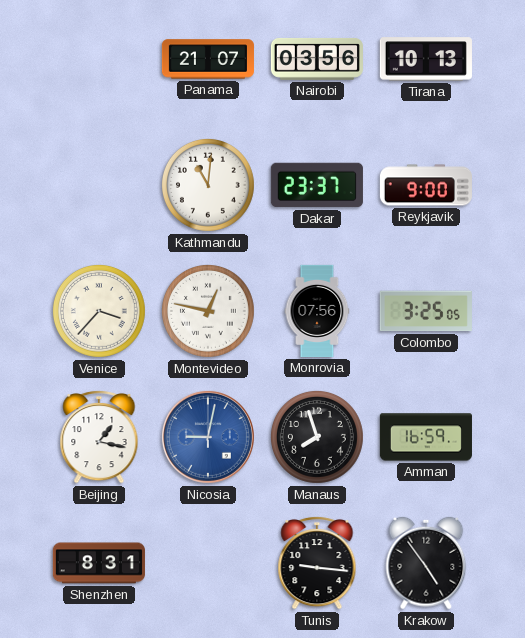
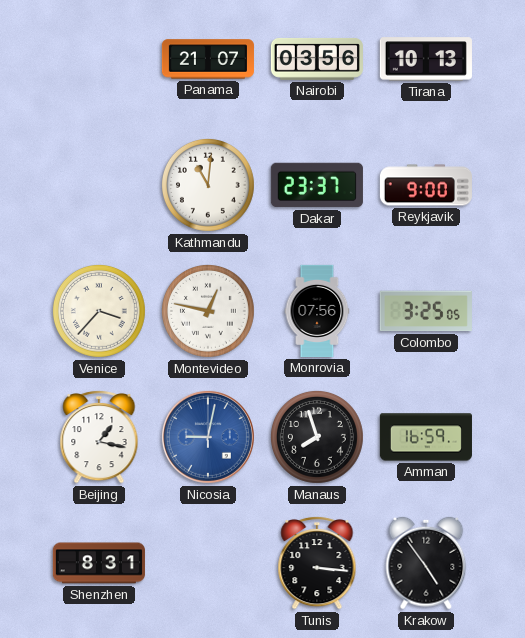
Tunis: 9:16 -> 3:16
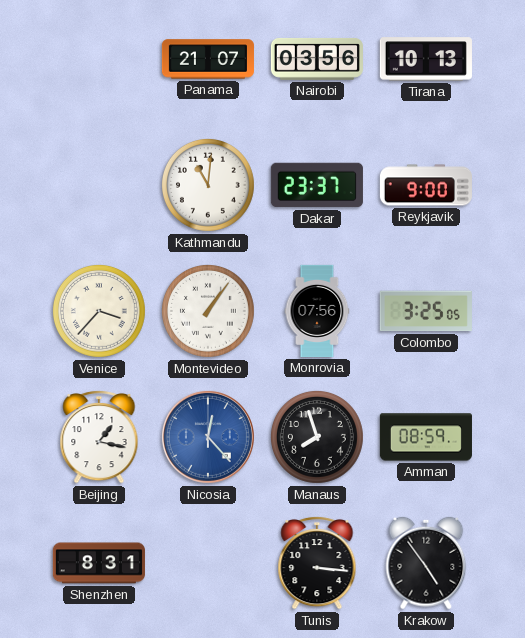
Montevideo: 12:47 -> 1:06
Nicosia: 9:02 -> 12:23
Amman: 16:59 -> 08:59
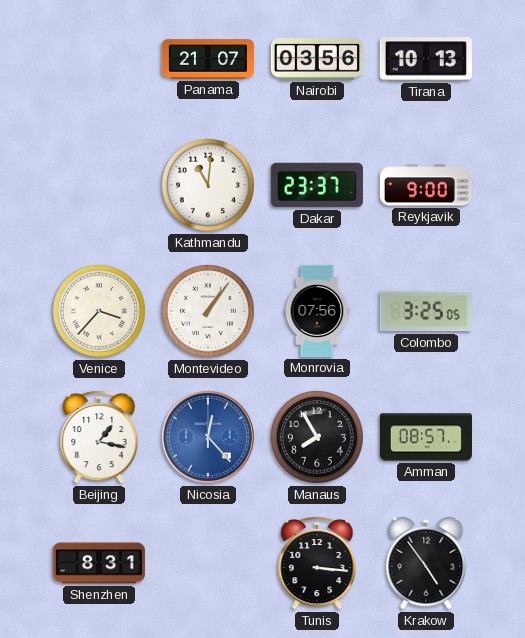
Manaus: 7:57 -> 7:55
Amman: 08:59 -> 08:57
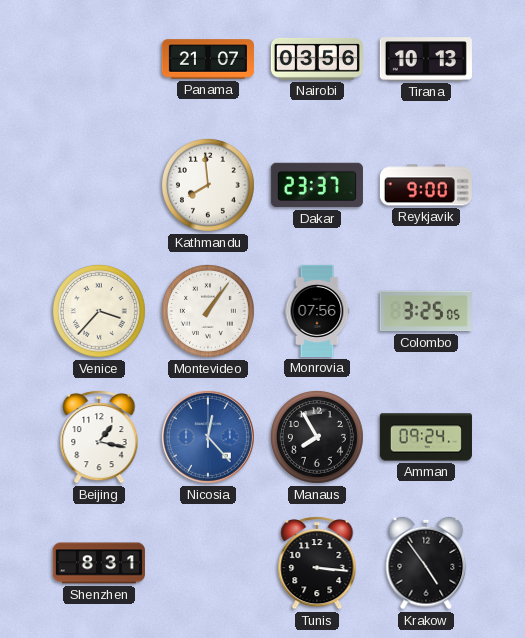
Kathmandu: 11:01 -> 7:59
Amman: 08:57 -> 09:24
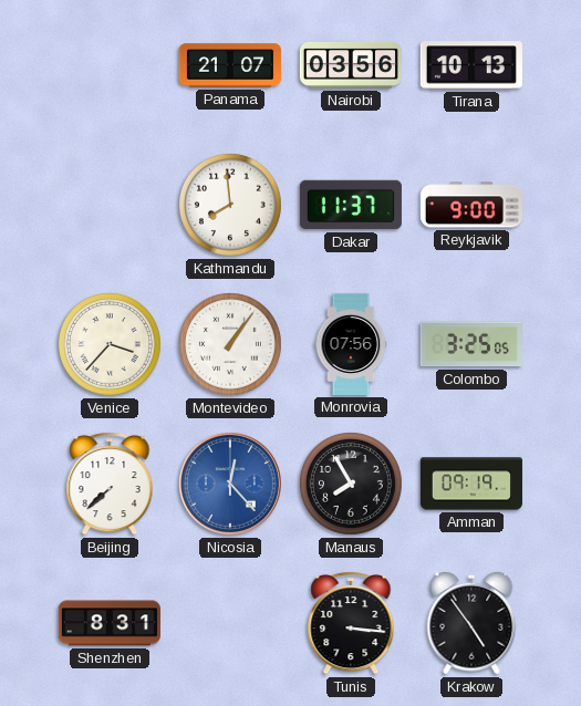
Dakar: 23:37 -> 11:37
Beijing: 1:17 -> 7:38
Amman: 09:24 -> 09:19
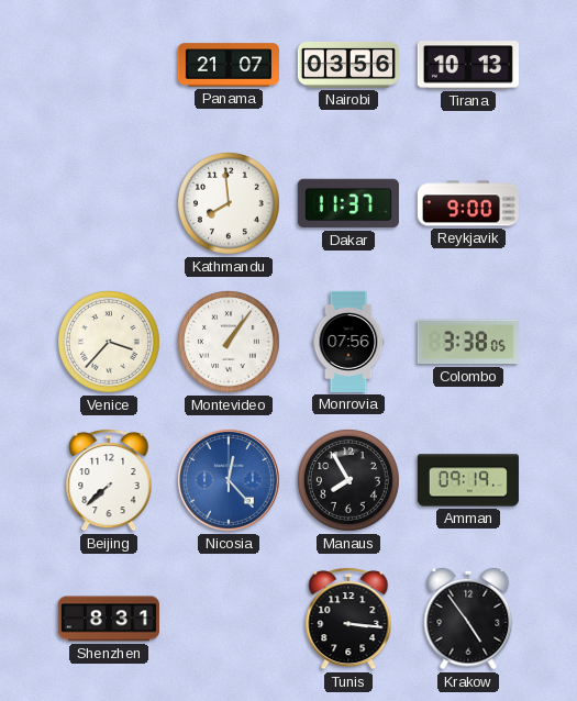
Colombo: 3:25 -> 3:38
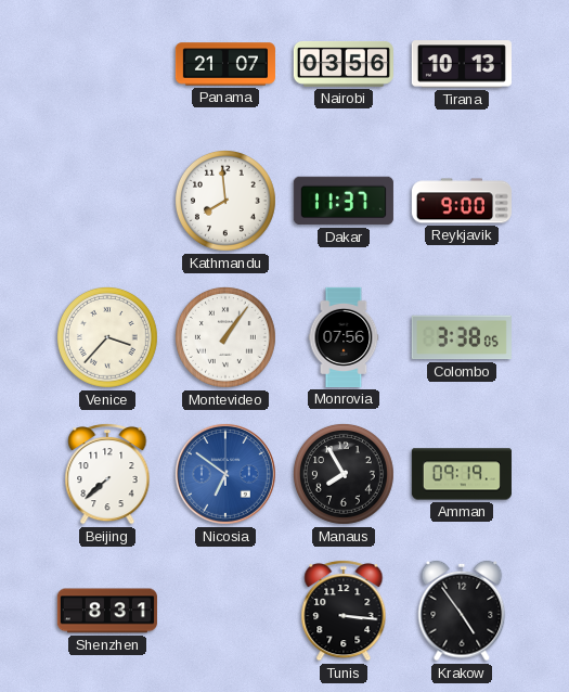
Nicosia: 12:23 -> 6:51
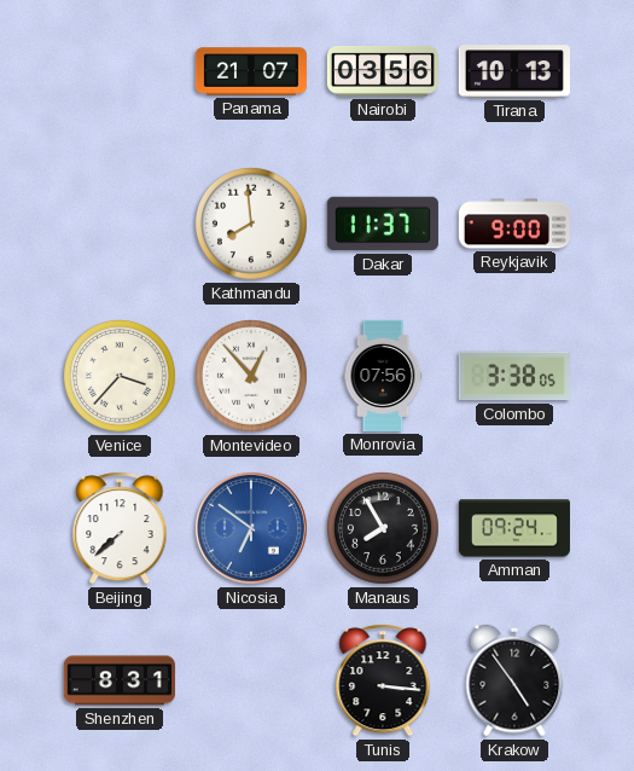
Montevideo: 1:06 -> 12:53
Amman: 09:19 -> 09:24
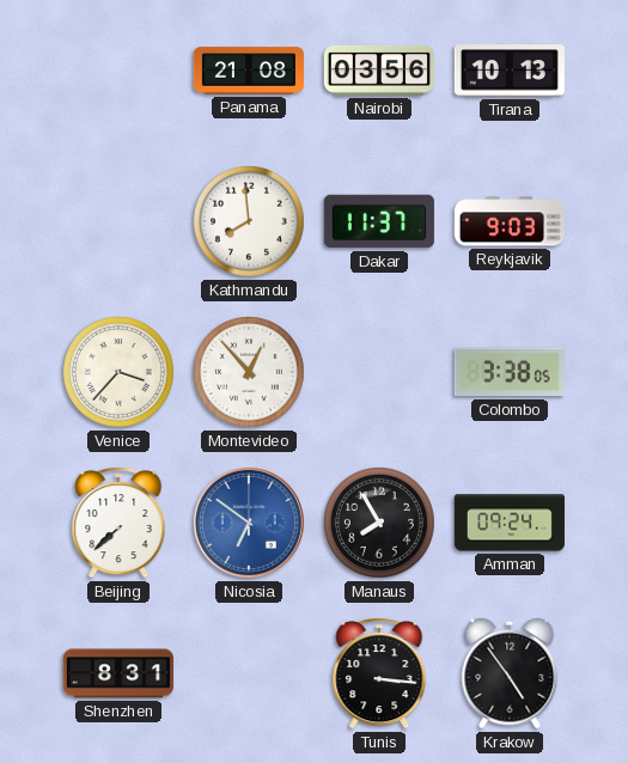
Panama: 21:07 -> 21:08
Reykjavik: 9:00 -> 9:03
Monrovia: 07:56 -> none
